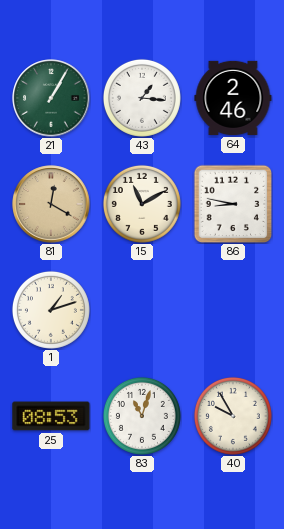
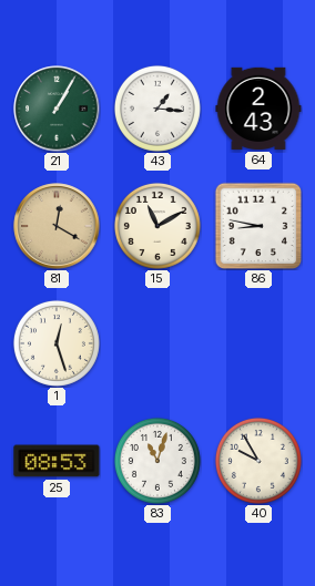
64: 2:46 -> 2:43
1: 1:12 -> 12:27
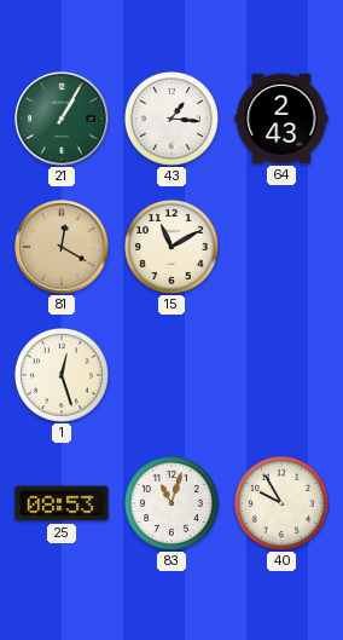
86: 8:47 -> none
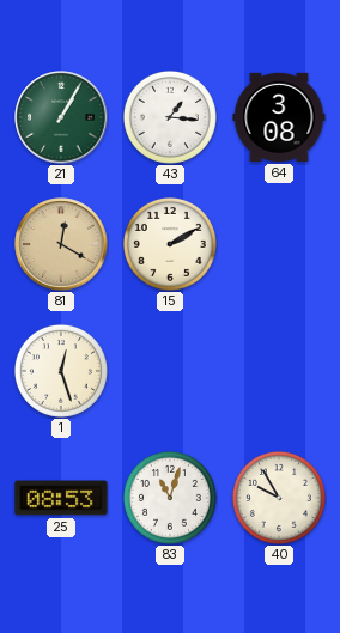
64: 2:43 -> 3:08
15: 11:10 -> 2:10
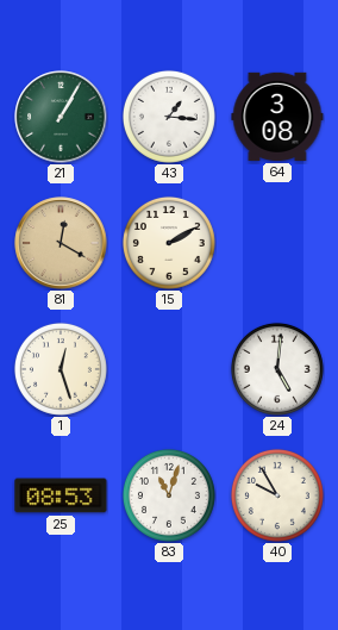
24: none -> 5:01
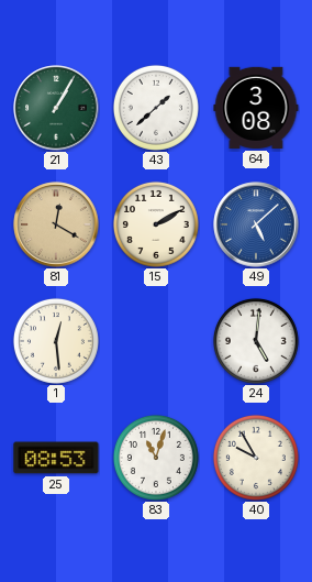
43: 1:16 -> 1:38
49: none -> 5:08
1: 12:27 -> 12:29
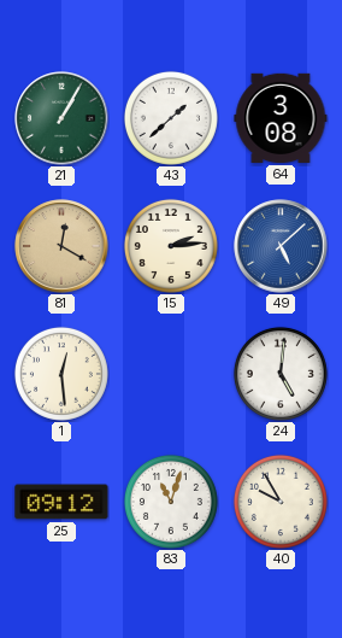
15: 2:10 -> 2:14
25: 08:53 -> 09:12
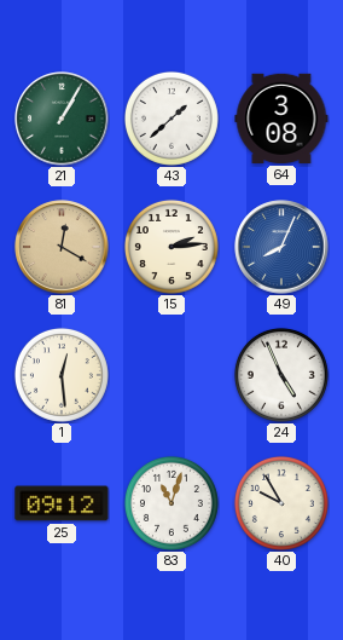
49: 5:08 -> 8:04
24: 5:01 -> 4:56
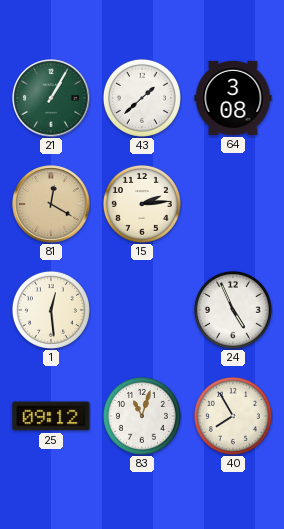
49: 8:04 -> none
40: 9:55 -> 7:55
